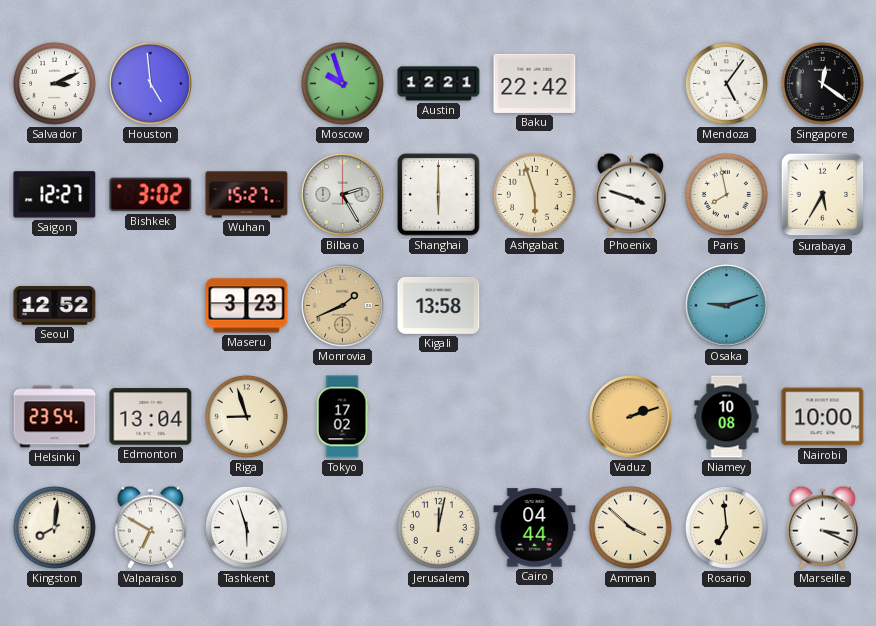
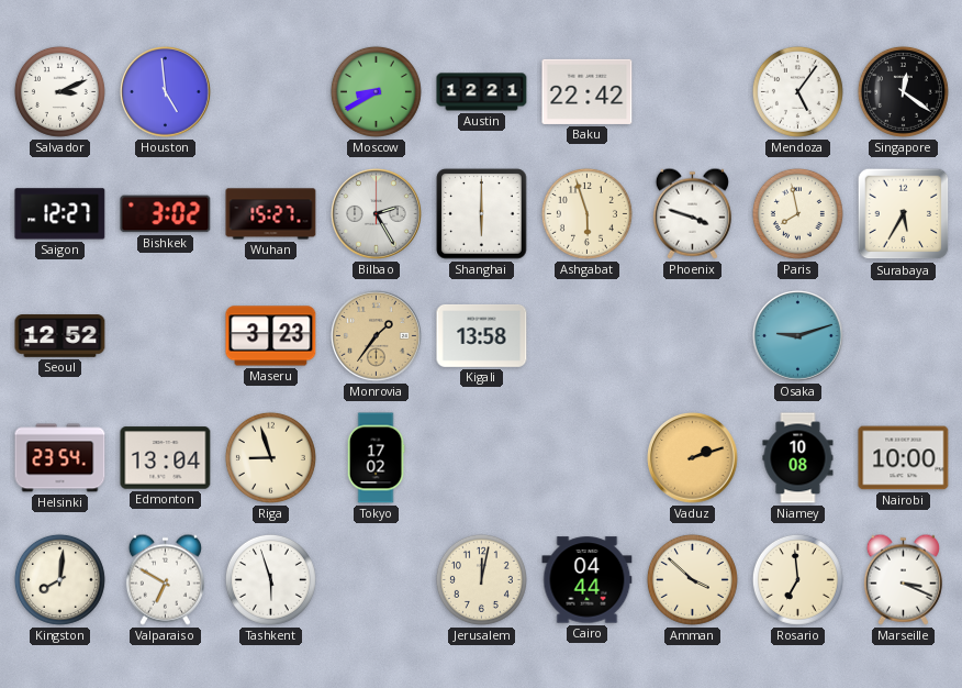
Moscow: 9:57 -> 8:40
Monrovia: 1:41 -> 1:36
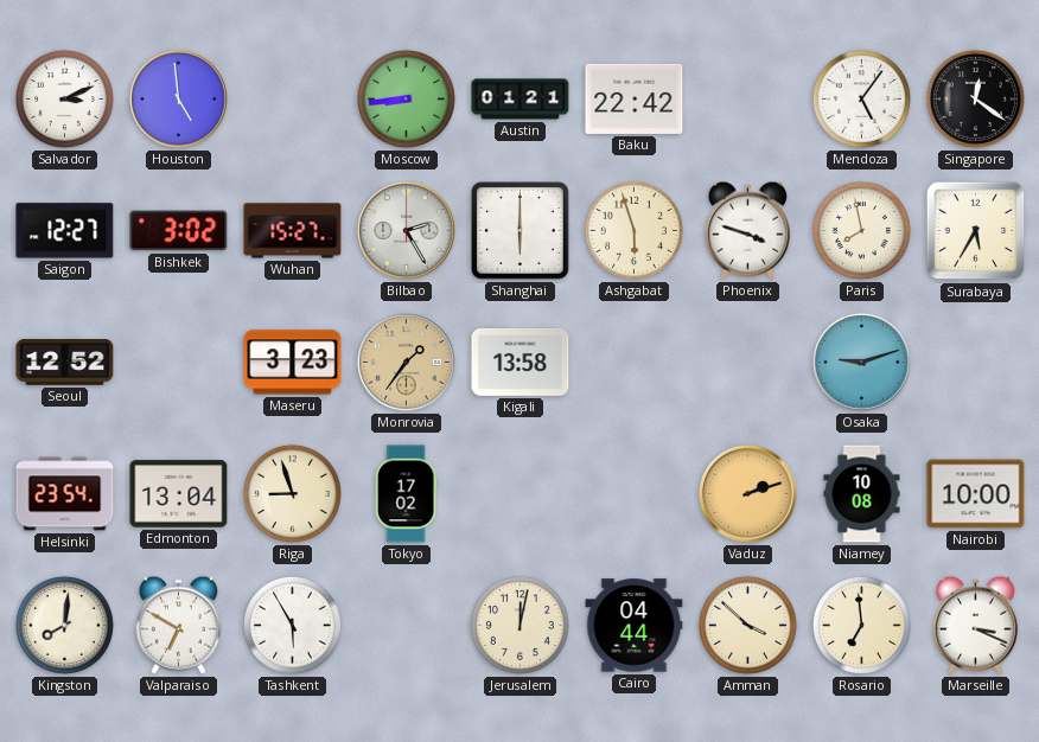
Moscow: 8:40 -> 8:44
Austin: 12:21 -> 01:21
Tashkent: 5:57 -> 5:55
